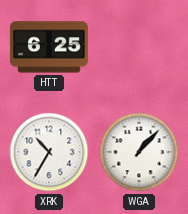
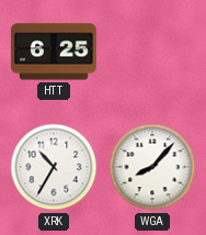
WGA: 1:07 -> 8:07
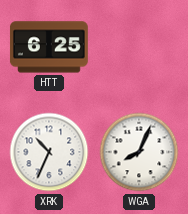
XRK: 10:35 -> 10:34
WGA: 8:07 -> 8:04
